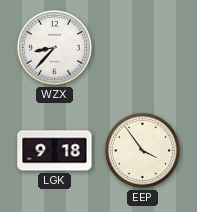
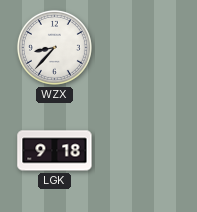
EEP: 3:54 -> none
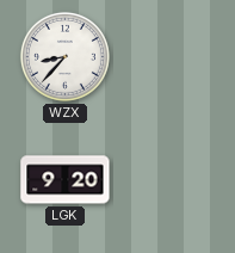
LGK: 9:18 -> 9:20
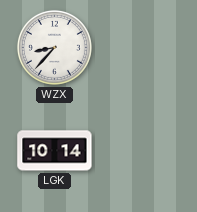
LGK: 9:20 -> 10:14
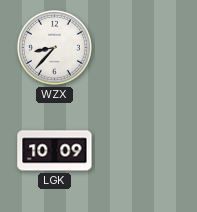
LGK: 10:14 -> 10:09
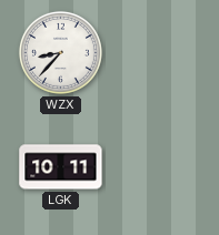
LGK: 10:09 -> 10:11
